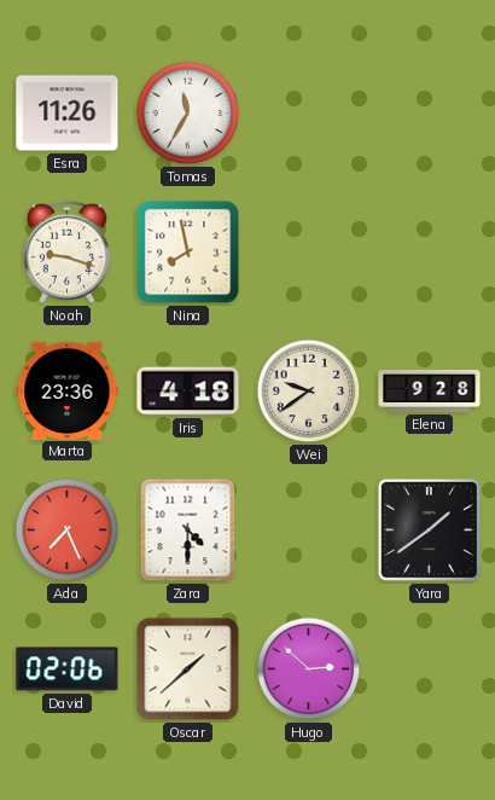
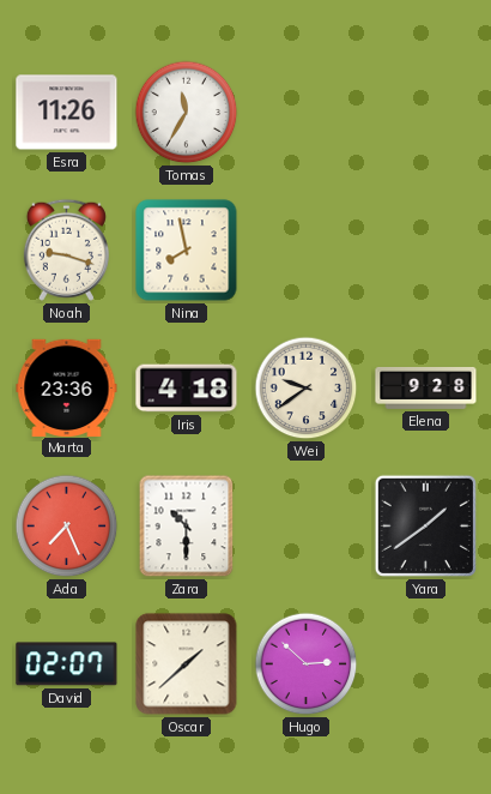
Zara: 4:30 -> 10:30
David: 02:06 -> 02:07
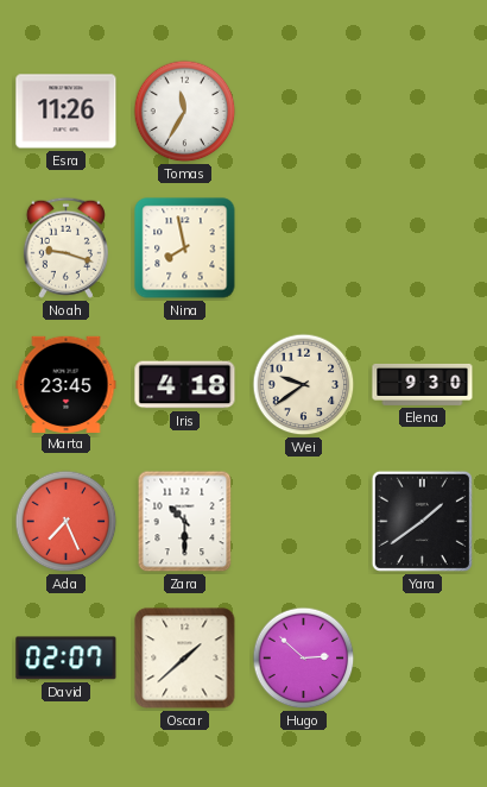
Marta: 23:36 -> 23:45
Elena: 9:28 -> 9:30
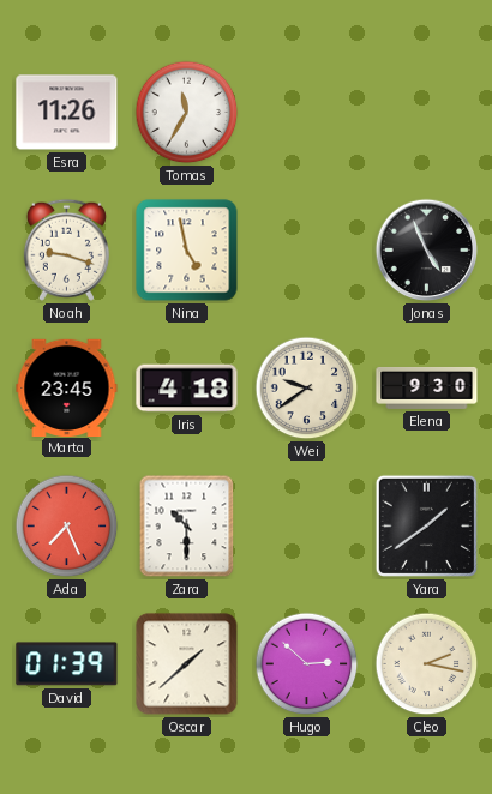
Nina: 7:58 -> 4:58
Jonas: none -> 4:56
David: 02:07 -> 01:39
Cleo: none -> 2:17
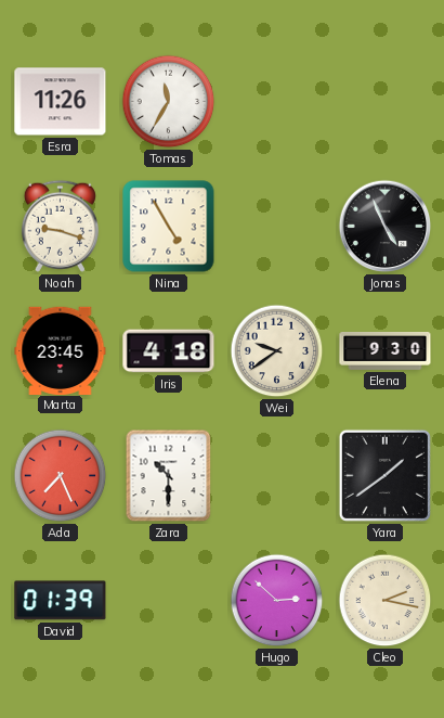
Nina: 4:58 -> 4:55
Oscar: 1:38 -> none
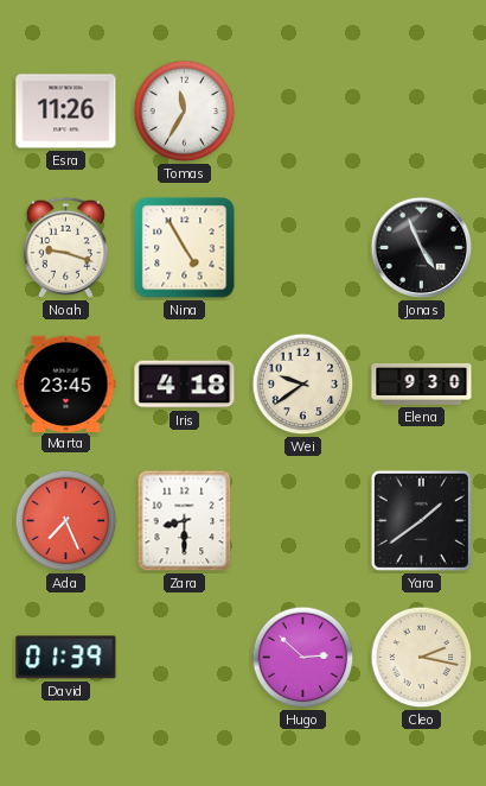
Zara: 10:30 -> 8:30
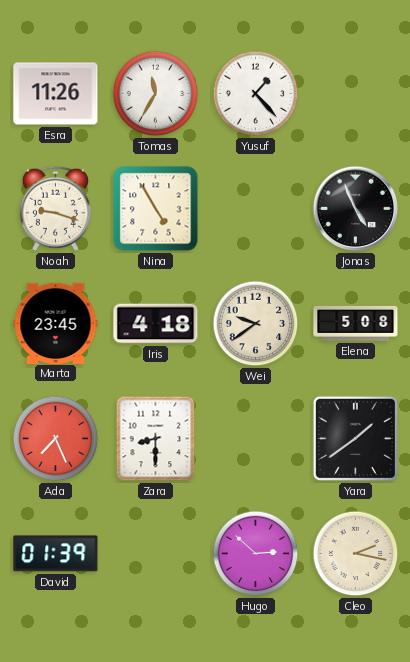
Yusuf: none -> 1:23
Elena: 9:30 -> 5:08
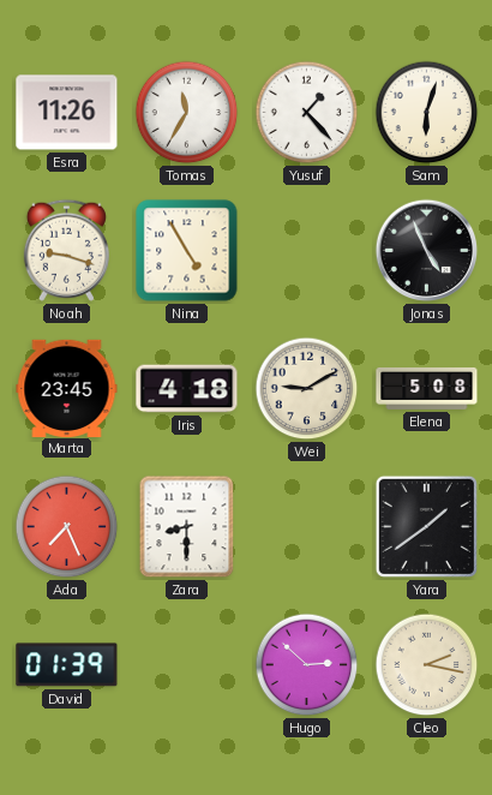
Sam: none -> 6:03
Wei: 9:39 -> 9:10
